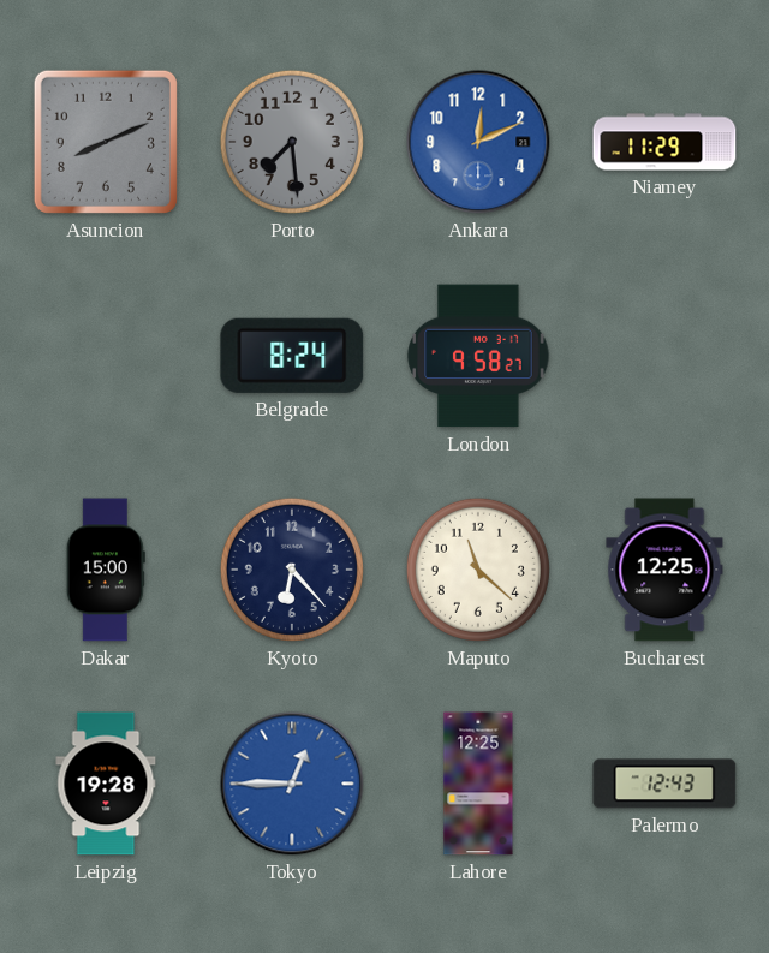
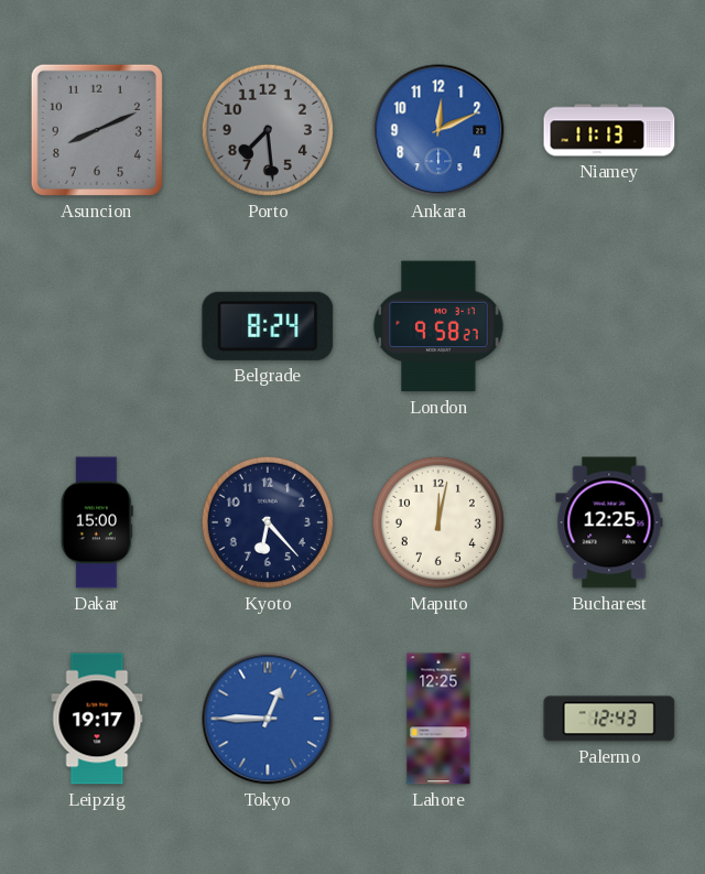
Niamey: 11:29 -> 11:13
Maputo: 11:22 -> 12:02
Leipzig: 19:28 -> 19:17
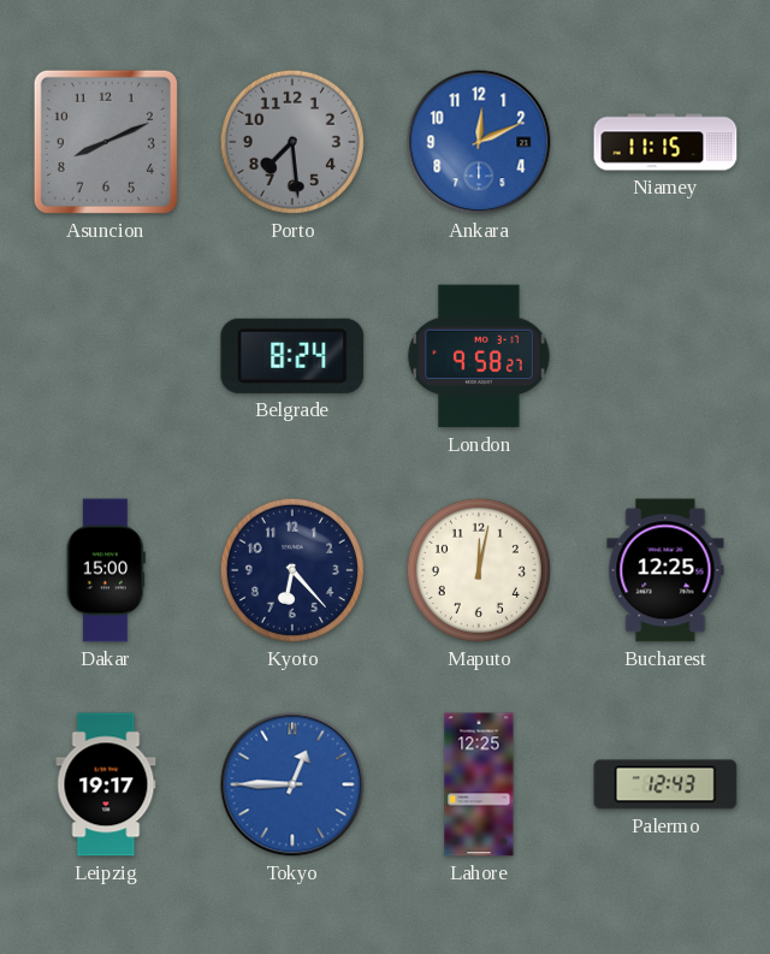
Niamey: 11:13 -> 11:15
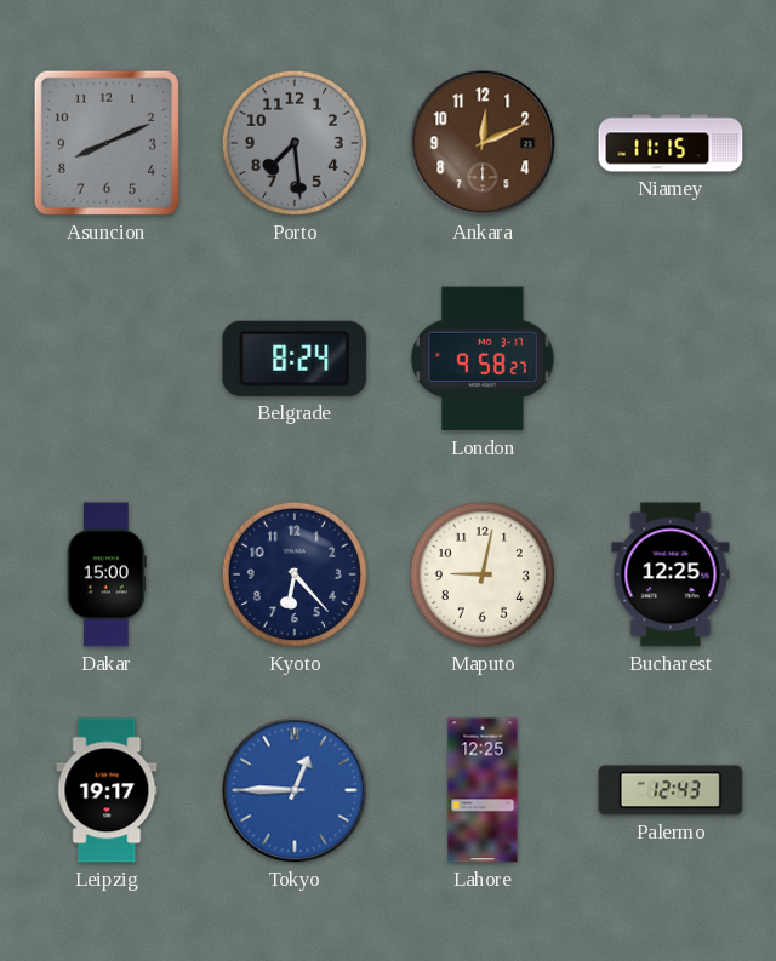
Ankara dial: blue -> brown
Maputo: 12:02 -> 9:02
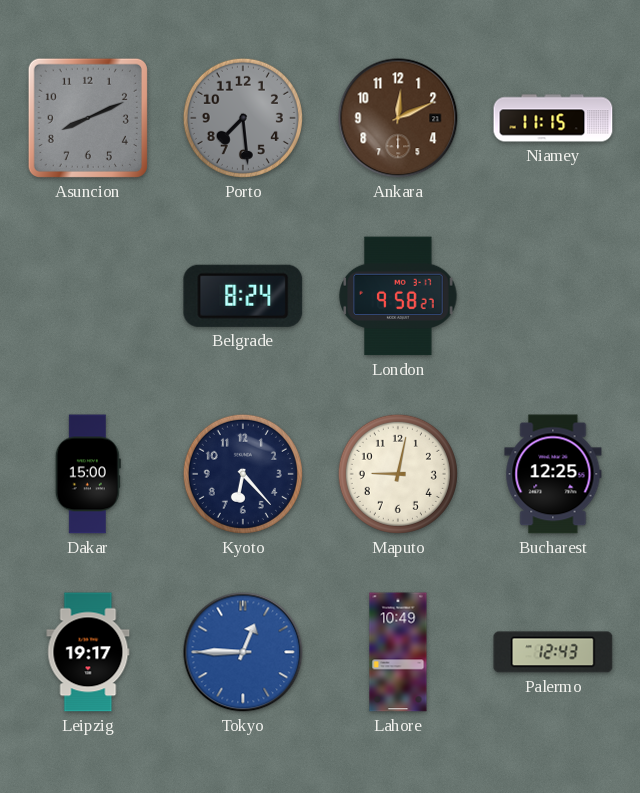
Lahore: 12:25 -> 10:49
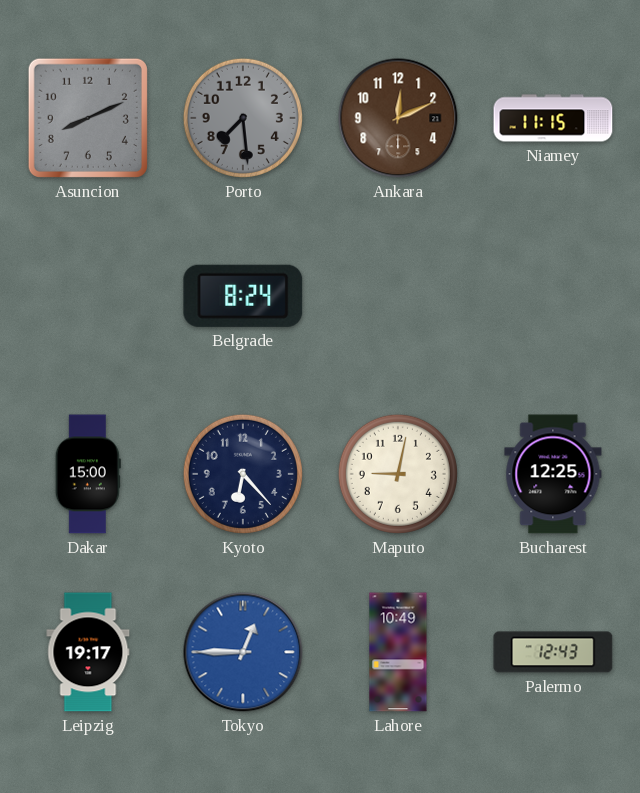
London: 9:58 -> none
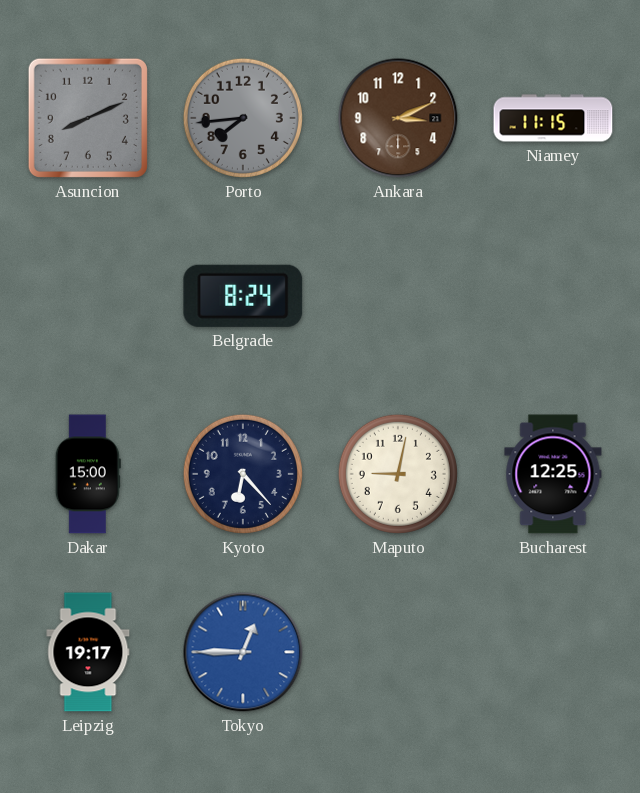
Porto: 7:29 -> 7:44
Ankara: 12:11 -> 3:11
Lahore: 10:49 -> none
Palermo: 12:43 -> none
